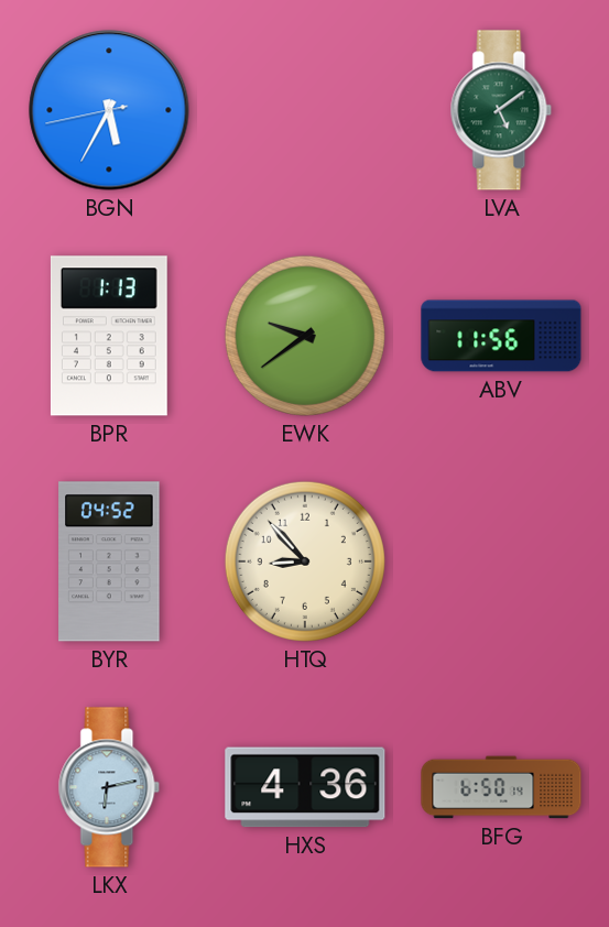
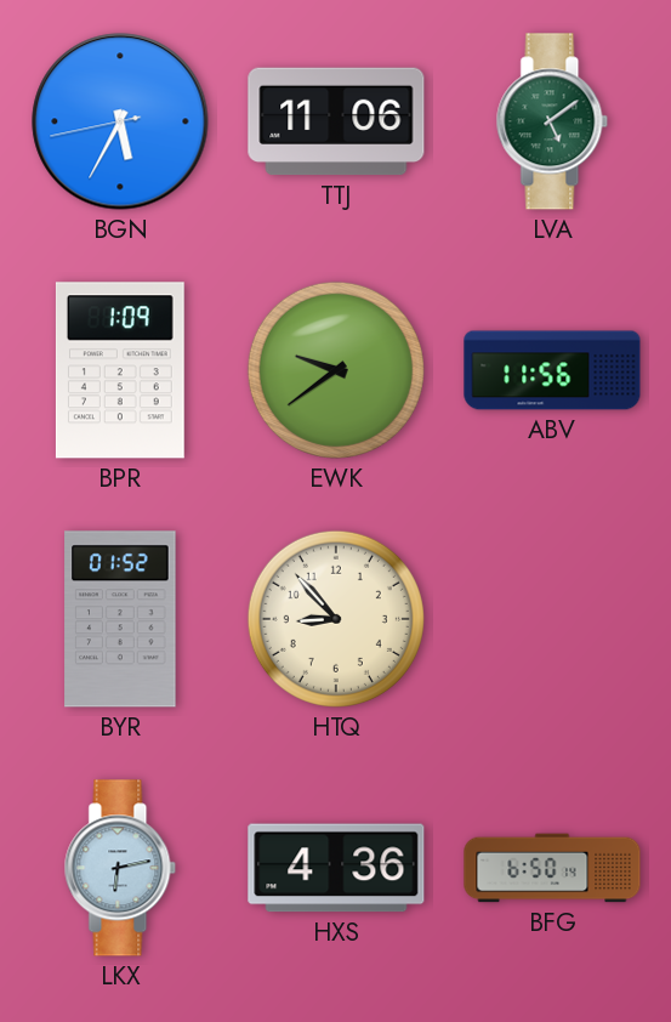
TTJ: none -> 11:06
BPR: 1:13 -> 1:09
BYR: 04:52 -> 01:52
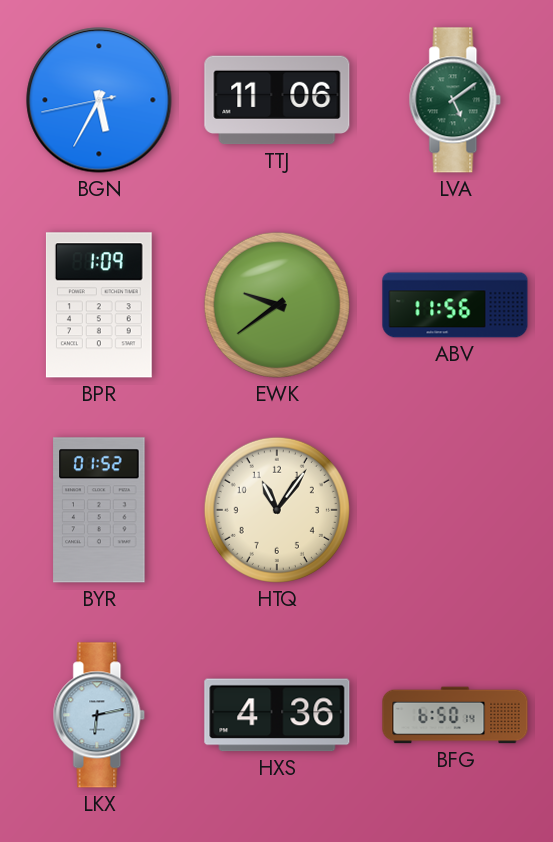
HTQ: 8:53 -> 11:06
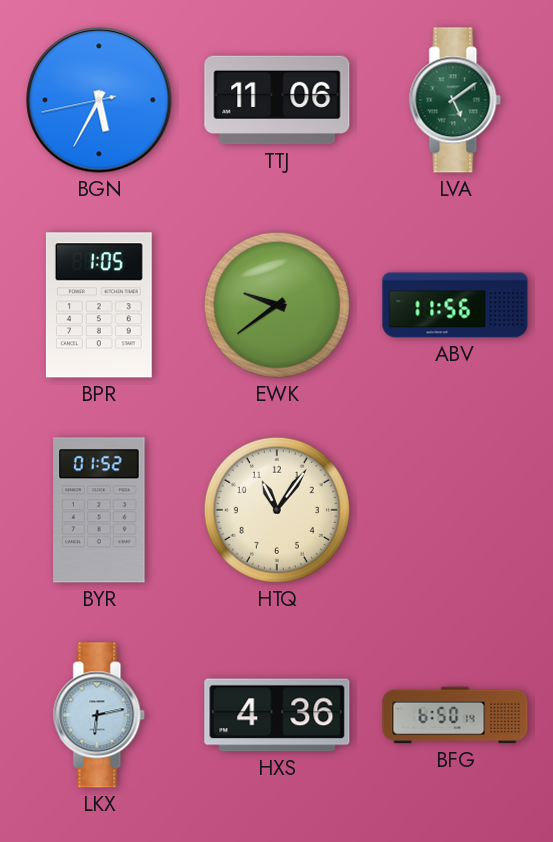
BPR: 1:09 -> 1:05
